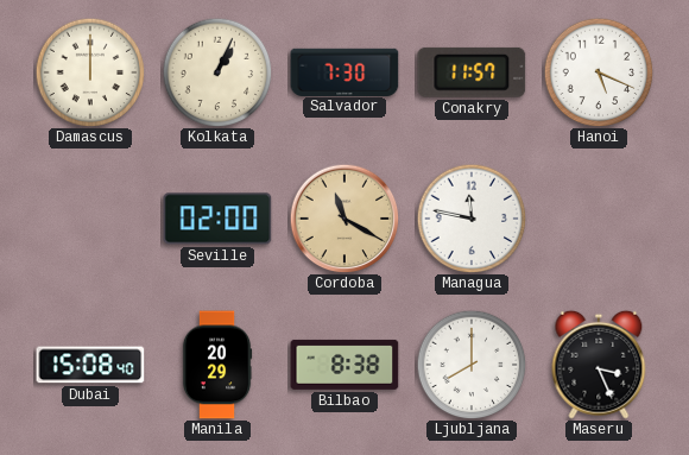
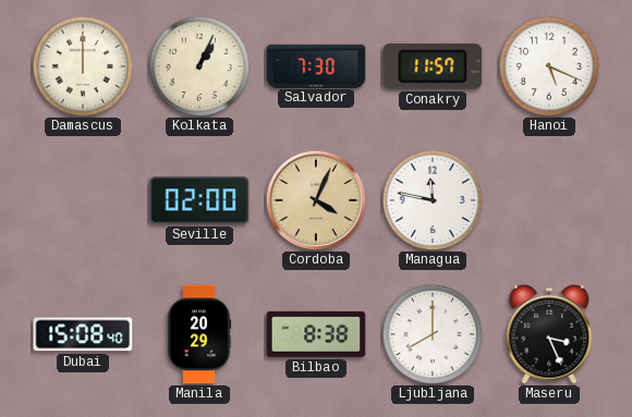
Cordoba: 11:20 -> 4:04
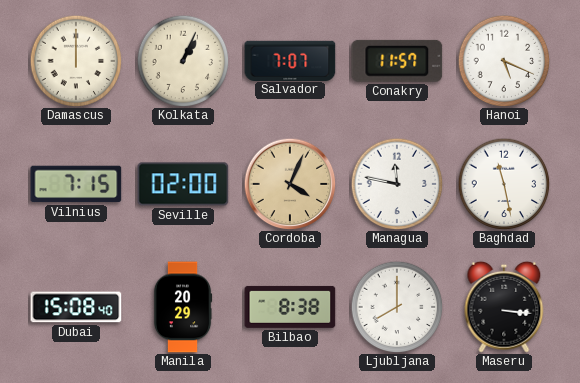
Salvador: 7:30 -> 7:07
Vilnius: none -> 7:15
Baghdad: none -> 11:28
Maseru: 3:26 -> 3:16
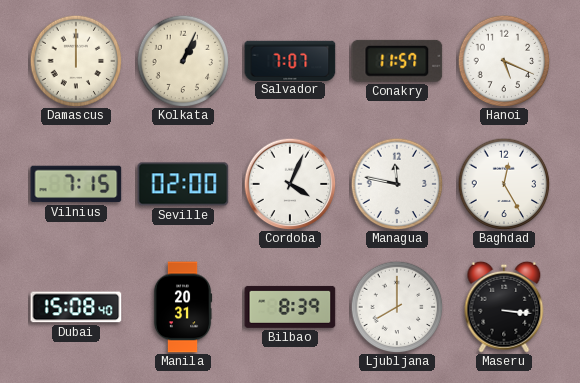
Cordoba dial: champagne -> white
Baghdad: 11:28 -> 12:25
Manila: 20:29 -> 20:31
Bilbao: 8:38 -> 8:39
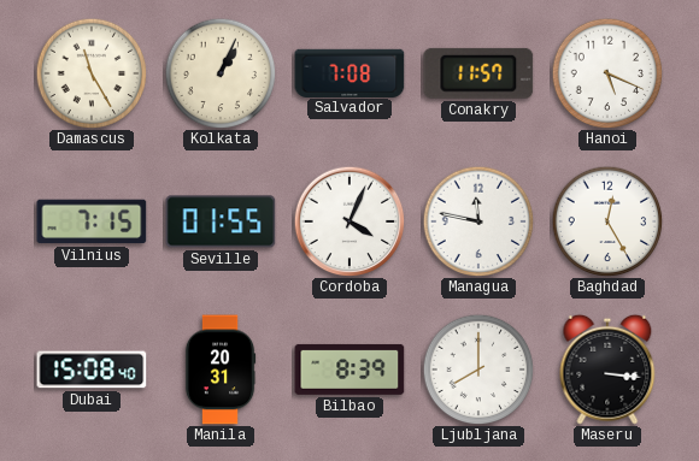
Damascus: 12:00 -> 11:25
Salvador: 7:07 -> 7:08
Seville: 02:00 -> 01:55
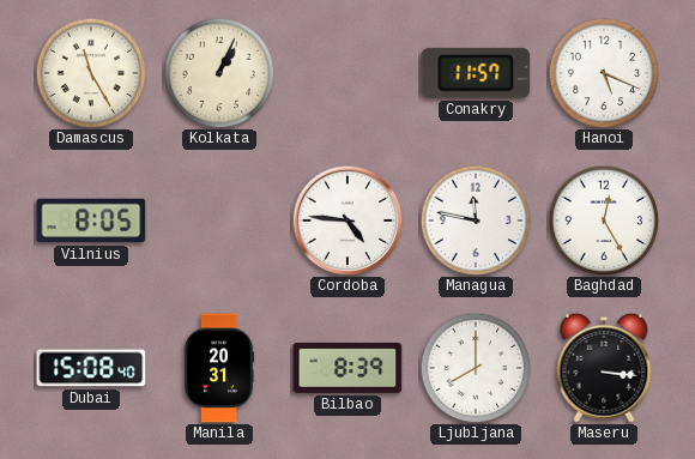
Salvador: 7:08 -> none
Vilnius: 7:15 -> 8:05
Seville: 01:55 -> none
Cordoba: 4:04 -> 4:46
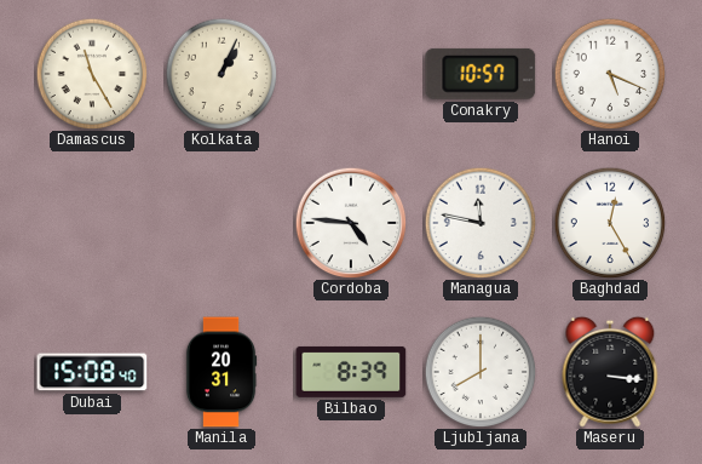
Conakry: 11:57 -> 10:57
Vilnius: 8:05 -> none
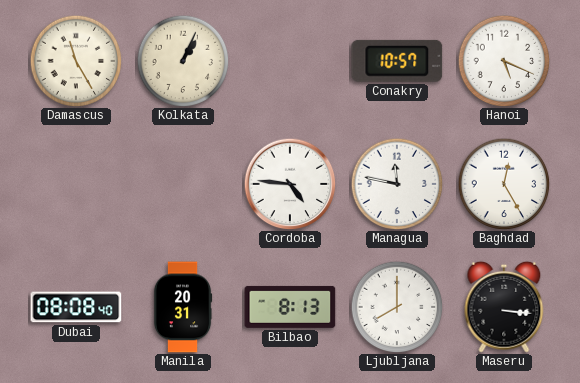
Dubai: 15:08 -> 08:08
Bilbao: 8:39 -> 8:13
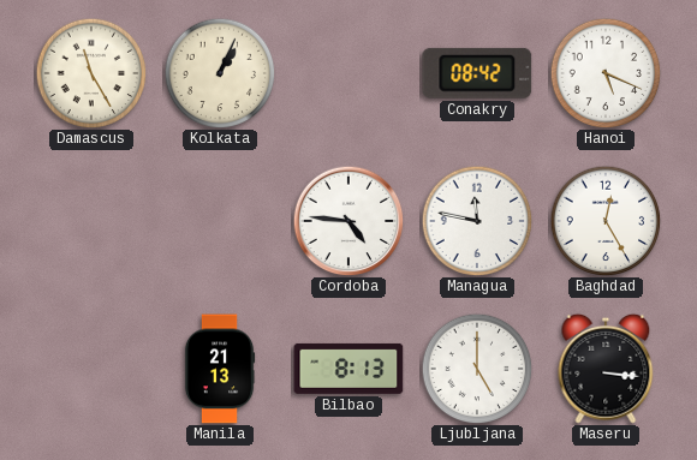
Conakry: 10:57 -> 08:42
Dubai: 08:08 -> none
Manila: 20:31 -> 21:13
Ljubljana: 8:00 -> 5:00
